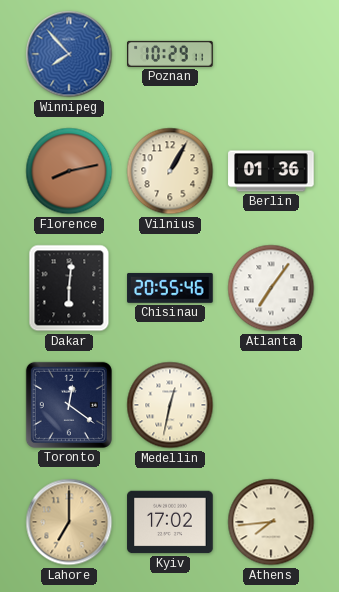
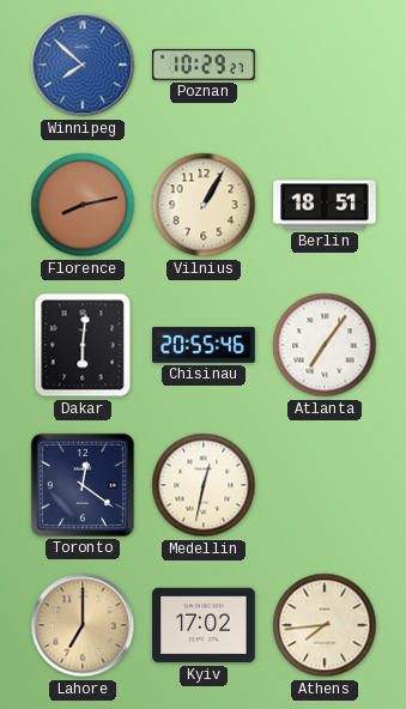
Winnipeg: 7:53 -> 7:52
Poznan: 10:29:11 -> 10:29:27
Berlin: 01:36 -> 18:51
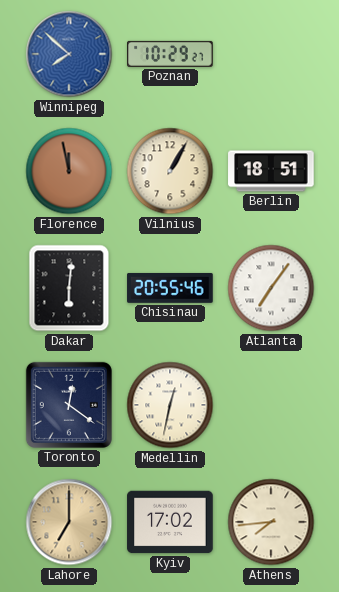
Florence: 8:13 -> 11:58
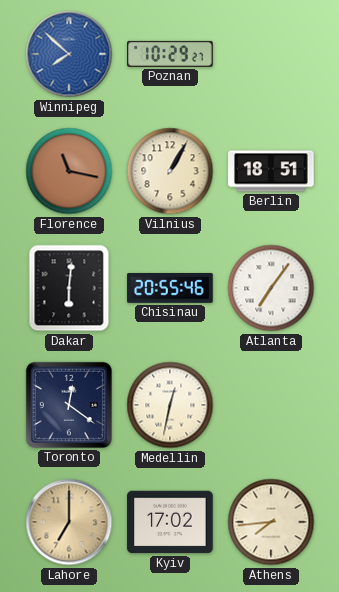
Florence: 11:58 -> 11:17
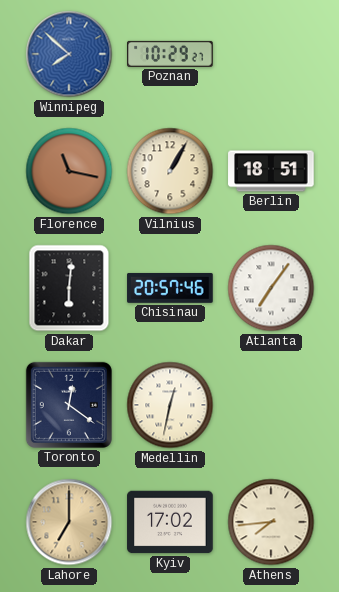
Chisinau: 20:55 -> 20:57
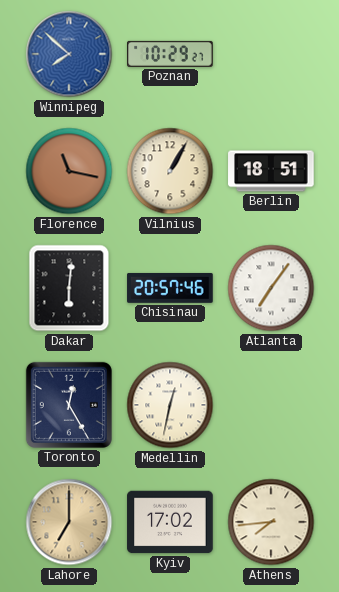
Toronto: 12:21 -> 12:25
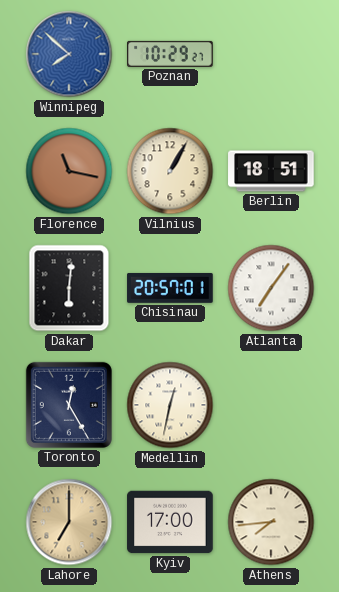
Chisinau: 20:57:46 -> 20:57:01
Kyiv: 17:02 -> 17:00
